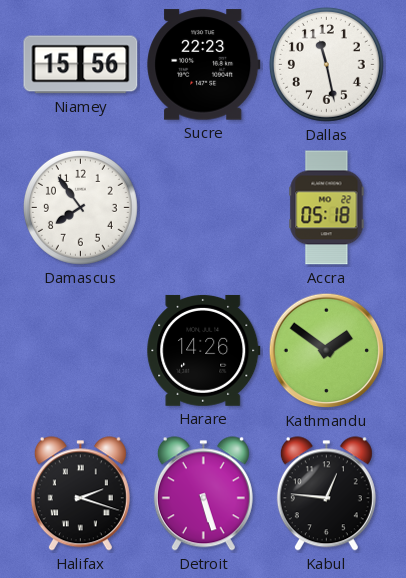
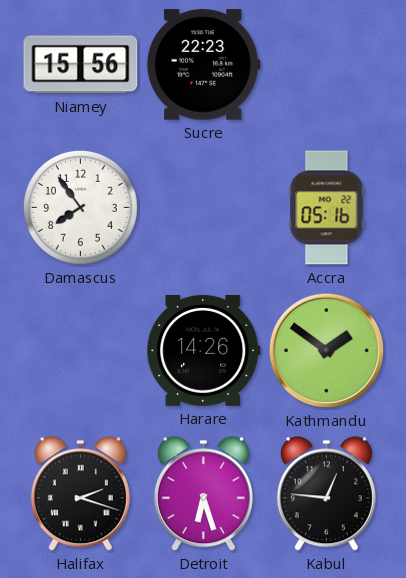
Dallas: 11:28 -> none
Accra: 05:18 -> 05:16
Detroit: 5:27 -> 6:27
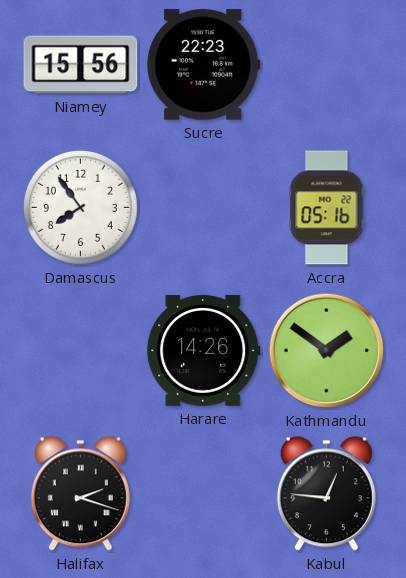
Detroit: 6:27 -> none
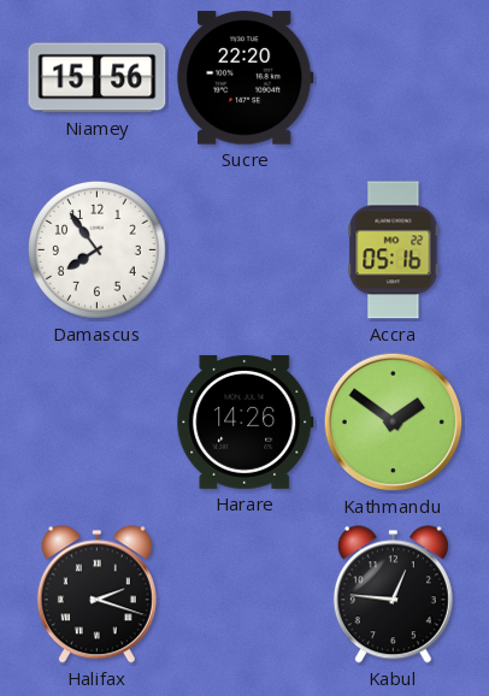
Sucre: 22:23 -> 22:20
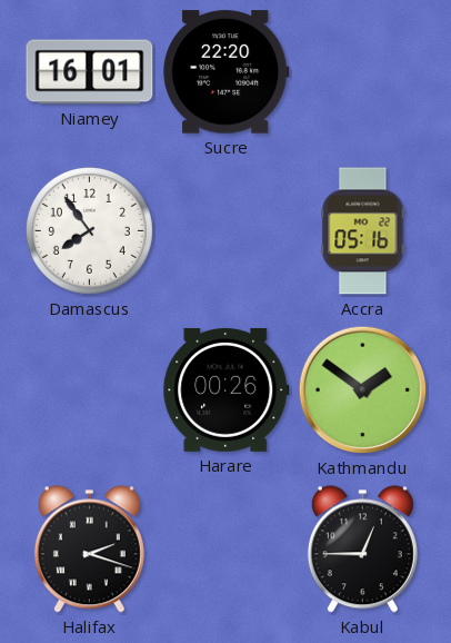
Niamey: 15:56 -> 16:01
Harare: 14:26 -> 00:26
Kabul: 12:46 -> 12:45
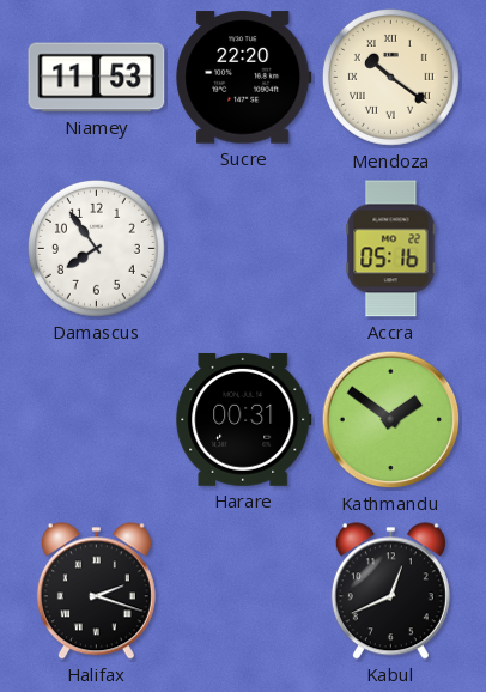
Niamey: 16:01 -> 11:53
Mendoza: none -> 10:21
Harare: 00:26 -> 00:31
Kabul: 12:45 -> 12:41
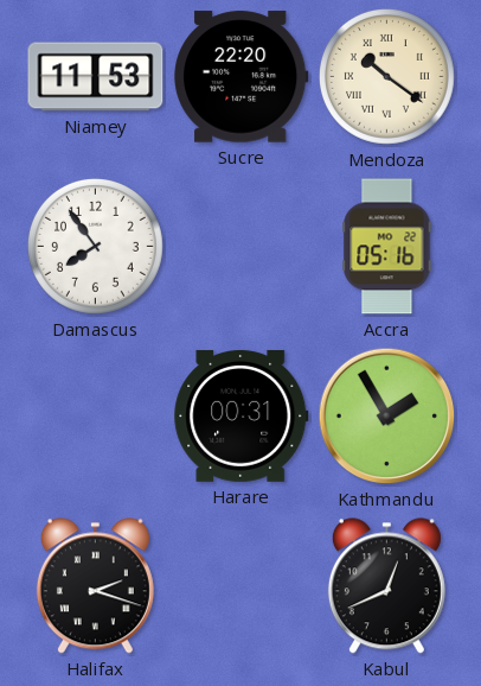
Kathmandu: 1:51 -> 1:55
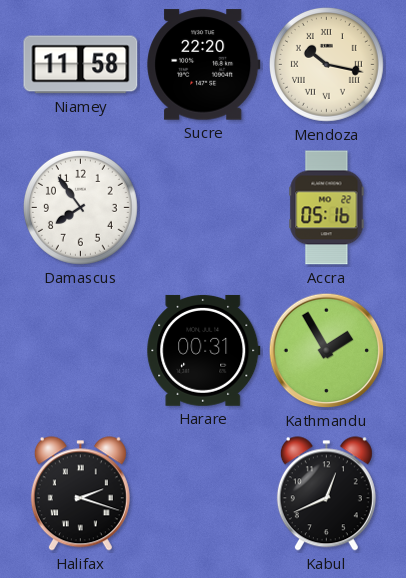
Niamey: 11:53 -> 11:58
Mendoza: 10:21 -> 10:17
